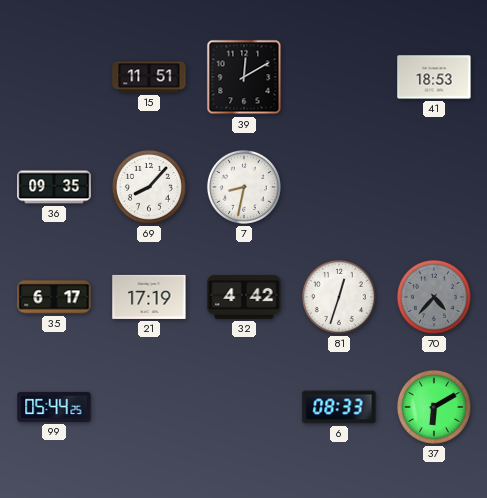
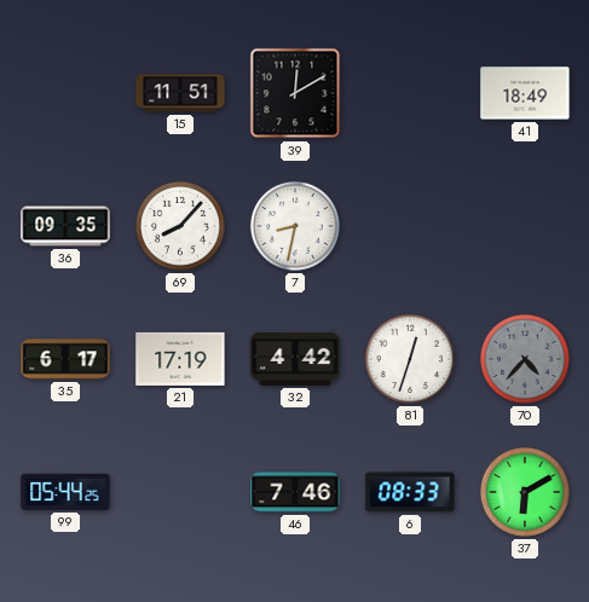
41: 18:53 -> 18:49
46: none -> 7:46
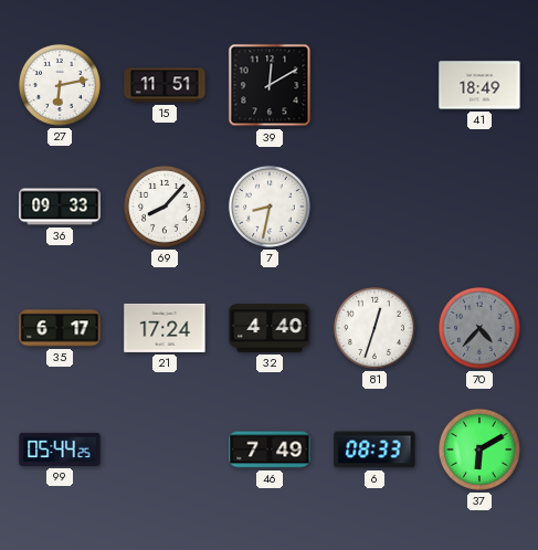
27: none -> 6:13
36: 09:35 -> 09:33
21: 17:19 -> 17:24
32: 4:42 -> 4:40
46: 7:46 -> 7:49
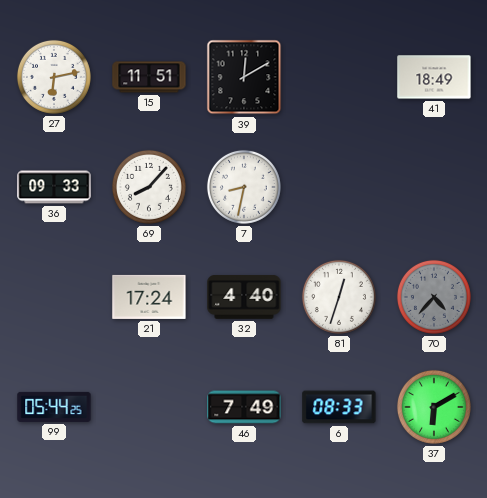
35: 6:17 -> none
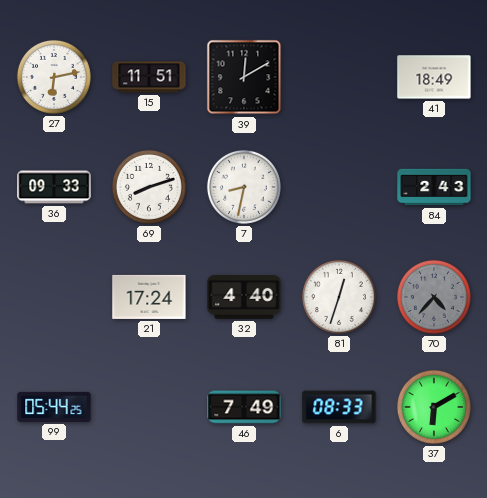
69: 8:07 -> 8:12
84: none -> 2:43
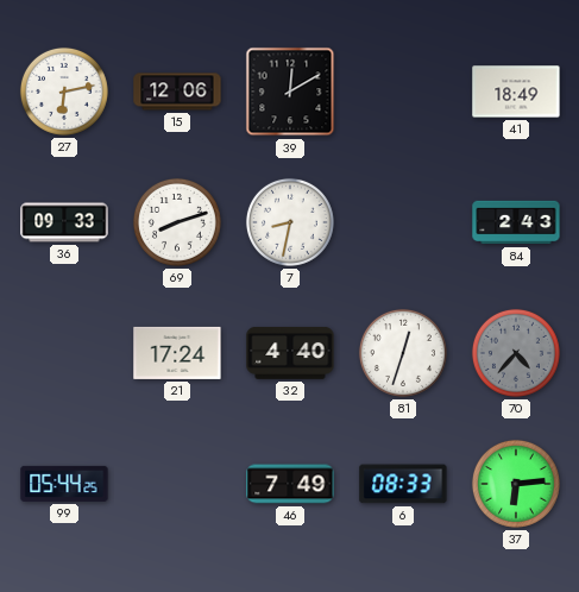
15: 11:51 -> 12:06
37: 6:10 -> 6:14
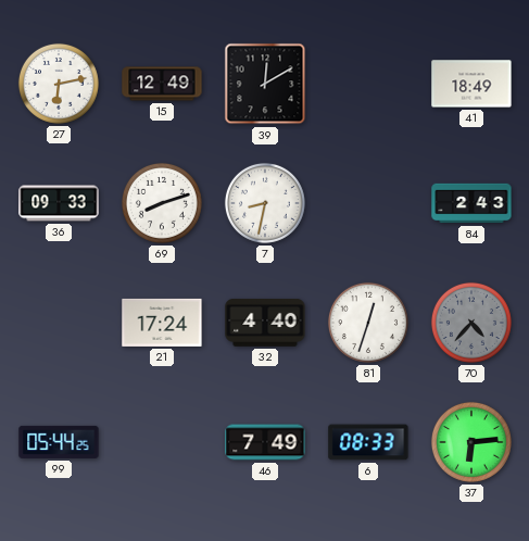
15: 12:06 -> 12:49
